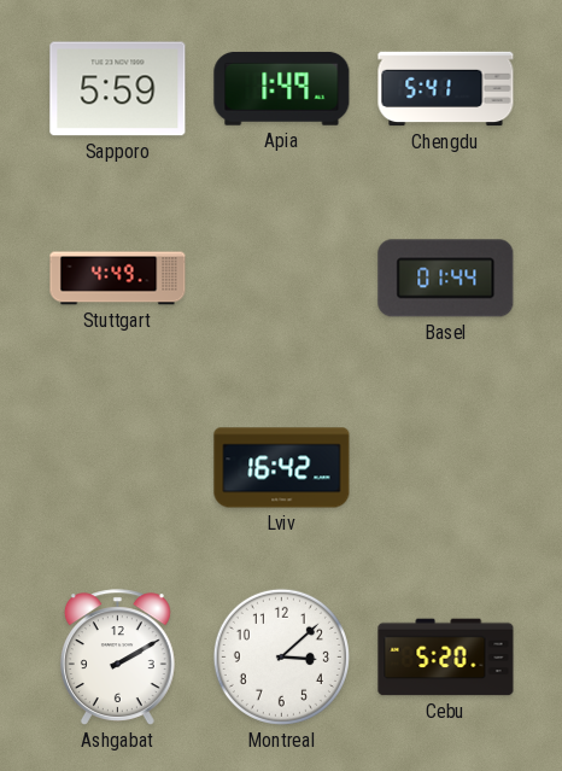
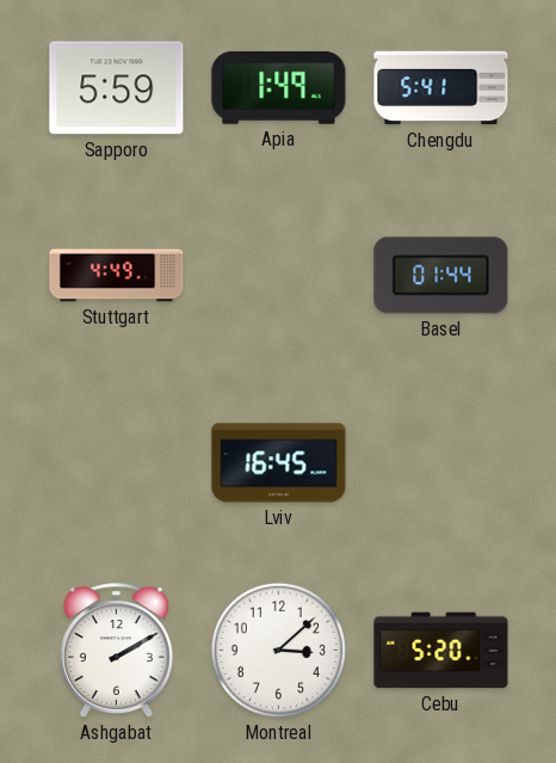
Lviv: 16:42 -> 16:45
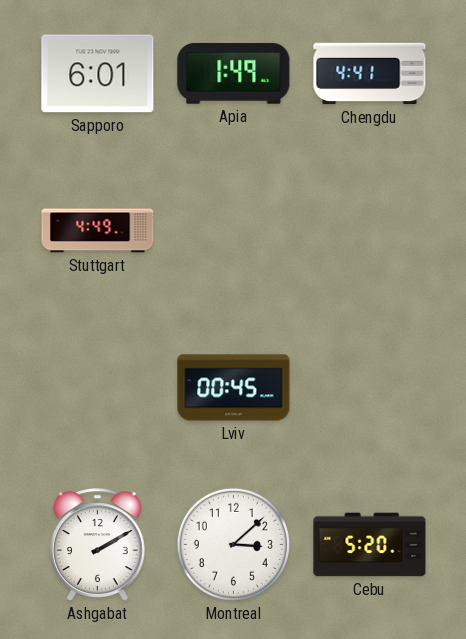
Sapporo: 5:59 -> 6:01
Chengdu: 5:41 -> 4:41
Basel: 01:44 -> none
Lviv: 16:45 -> 00:45
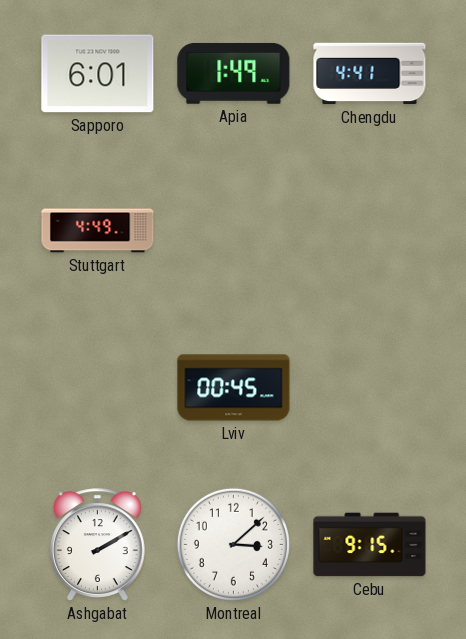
Cebu: 5:20 -> 9:15
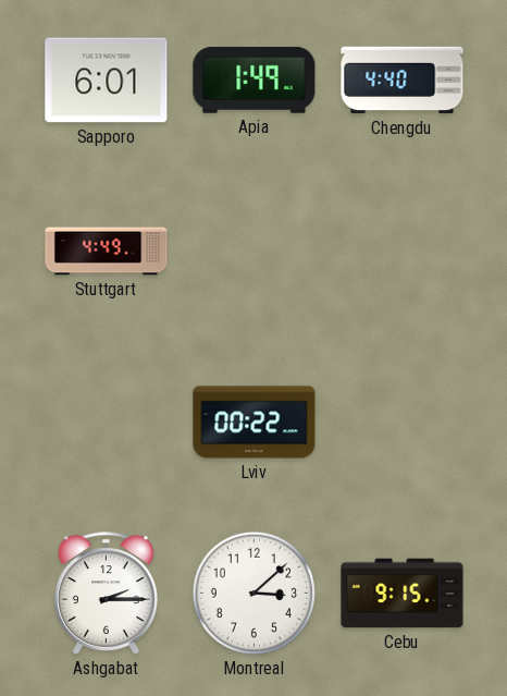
Chengdu: 4:41 -> 4:40
Lviv: 00:45 -> 00:22
Ashgabat: 2:10 -> 2:15
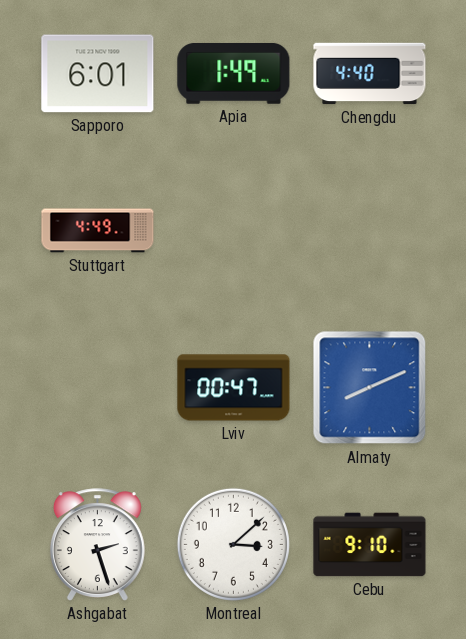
Lviv: 00:22 -> 00:47
Almaty: none -> 8:11
Ashgabat: 2:15 -> 2:27
Cebu: 9:15 -> 9:10
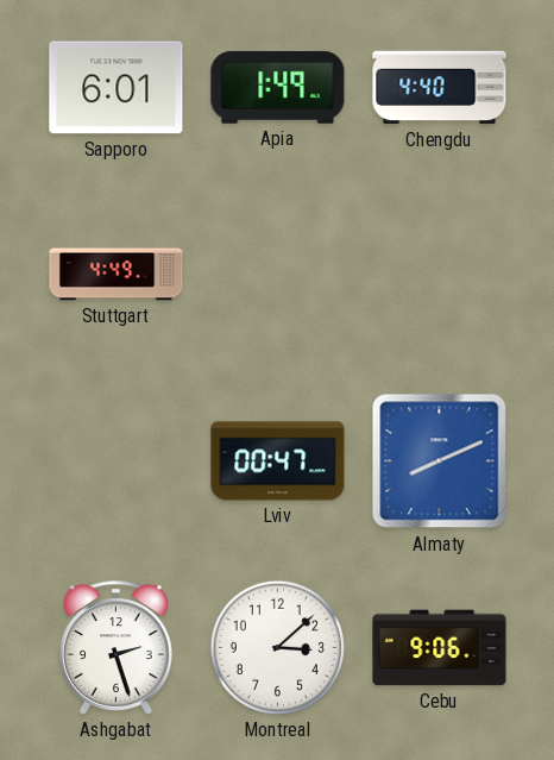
Cebu: 9:10 -> 9:06
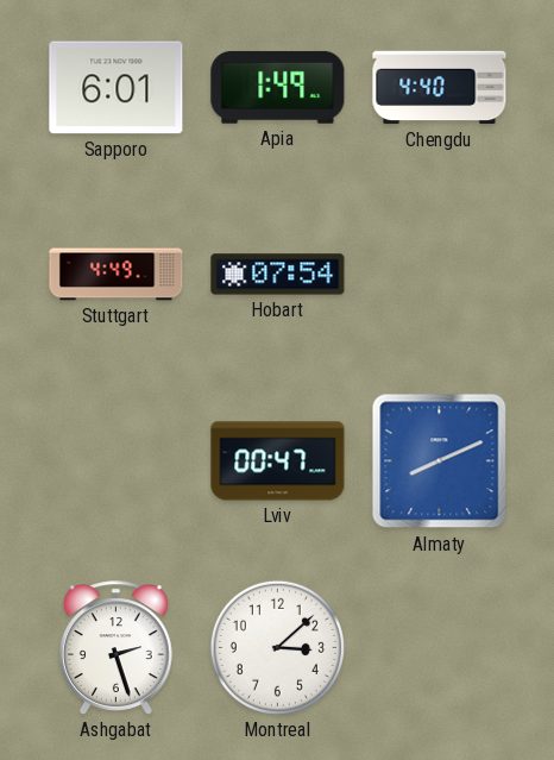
Hobart: none -> 07:54
Cebu: 9:06 -> none
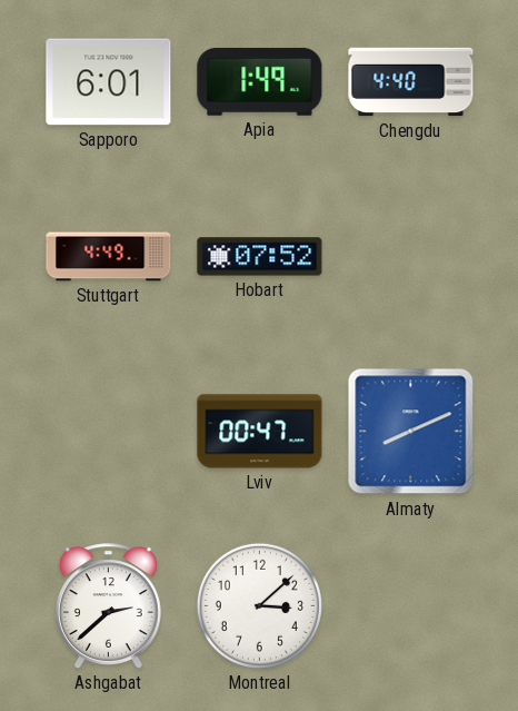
Hobart: 07:54 -> 07:52
Ashgabat: 2:27 -> 2:38
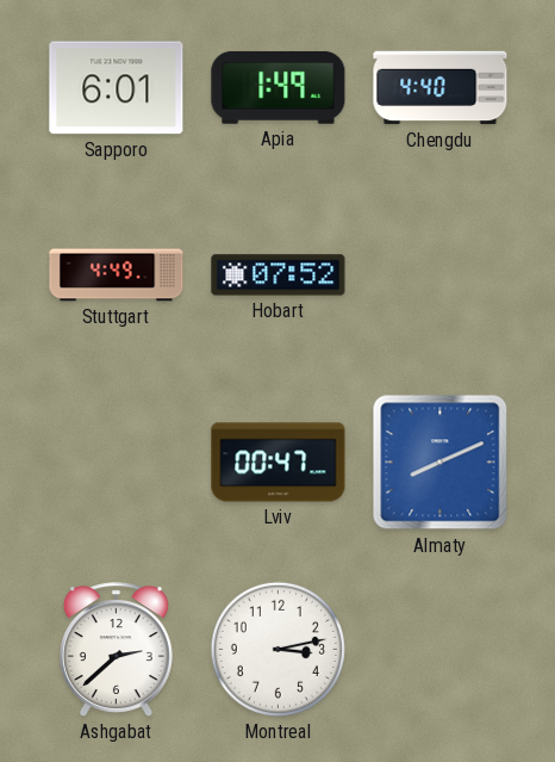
Montreal: 3:08 -> 3:13
